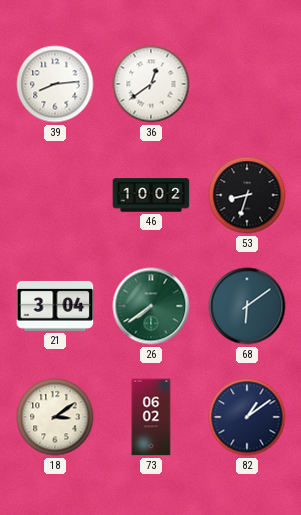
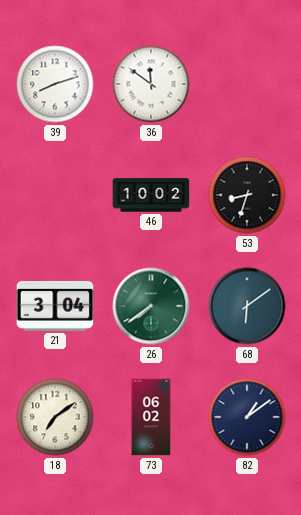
39: 8:14 -> 8:12
36: 12:39 -> 11:51
18: 3:09 -> 7:09
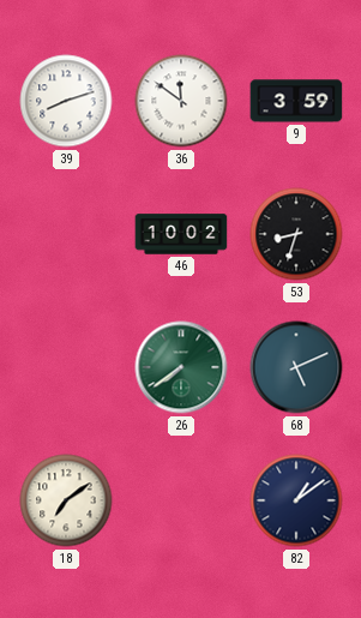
9: none -> 3:59
21: 3:04 -> none
68: 6:09 -> 5:11
73: 06:02 -> none
